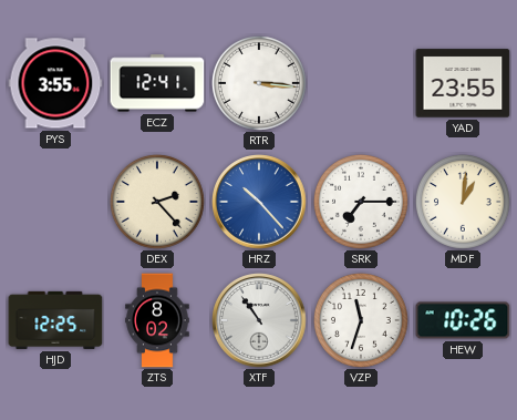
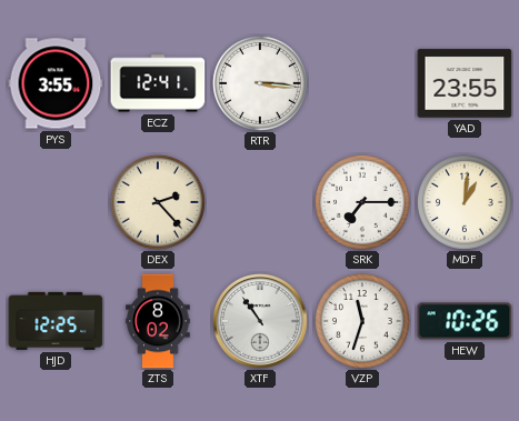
HRZ: 10:23 -> none
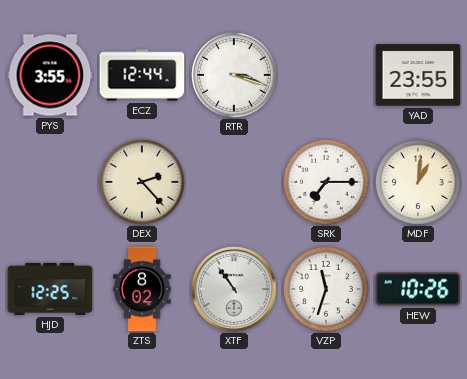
ECZ: 12:41 -> 12:44
RTR: 3:16 -> 3:18
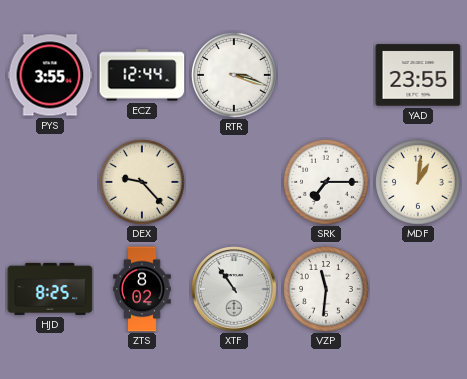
DEX: 2:23 -> 9:23
HJD: 12:25 -> 8:25
VZP: 11:33 -> 11:31
HEW: 10:26 -> none
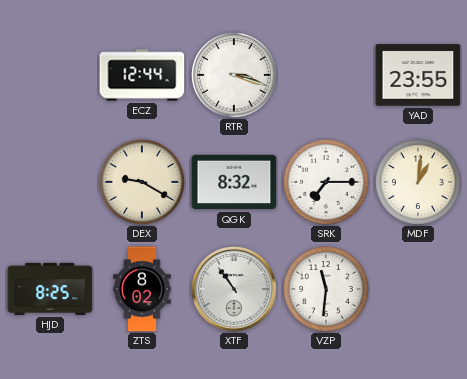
PYS: 3:55 -> none
DEX: 9:23 -> 9:20
QGK: none -> 8:32
